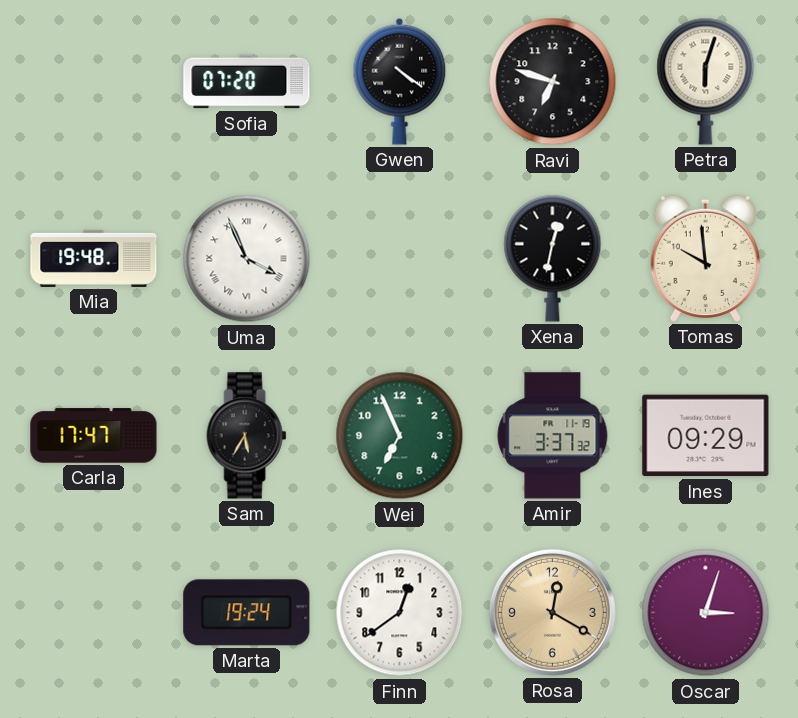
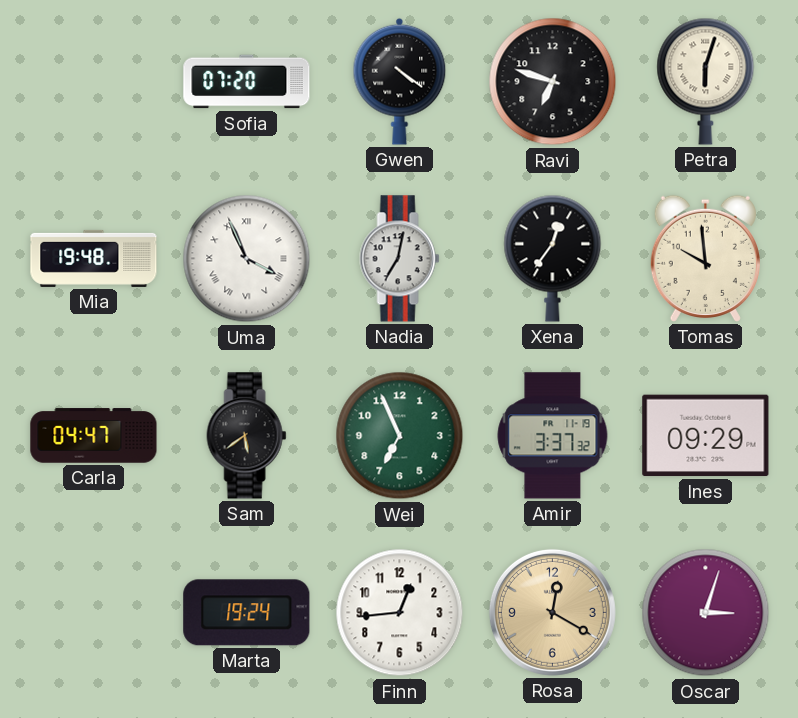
Nadia: none -> 7:02
Xena: 12:32 -> 12:36
Carla: 17:47 -> 04:47
Sam: 5:35 -> 5:39
Finn: 12:39 -> 12:44
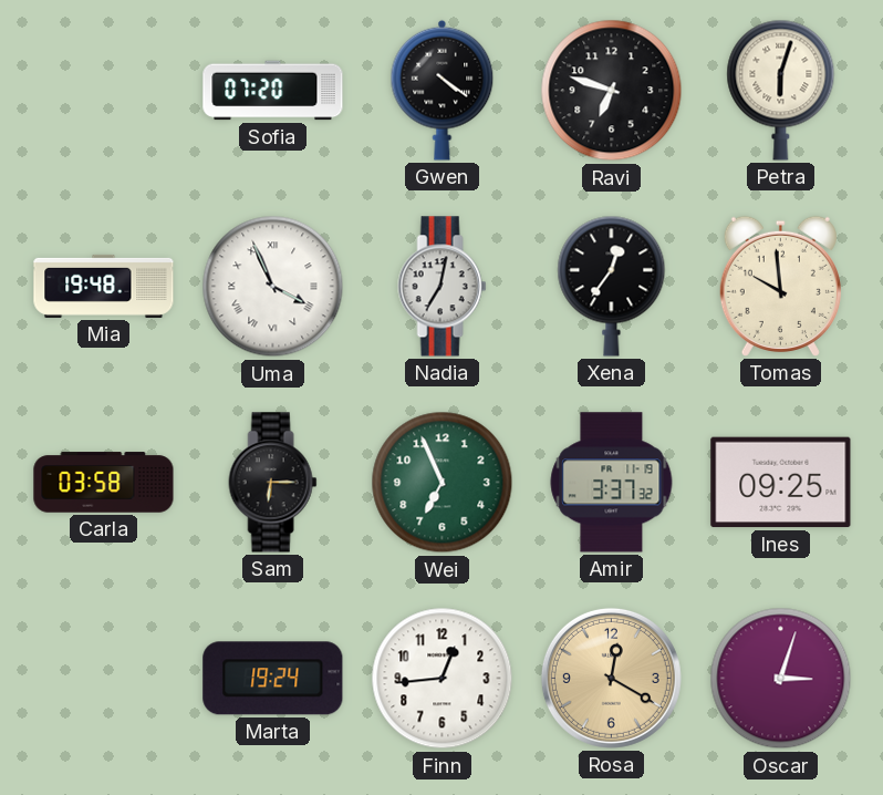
Carla: 04:47 -> 03:58
Sam: 5:39 -> 6:15
Ines: 09:29 -> 09:25
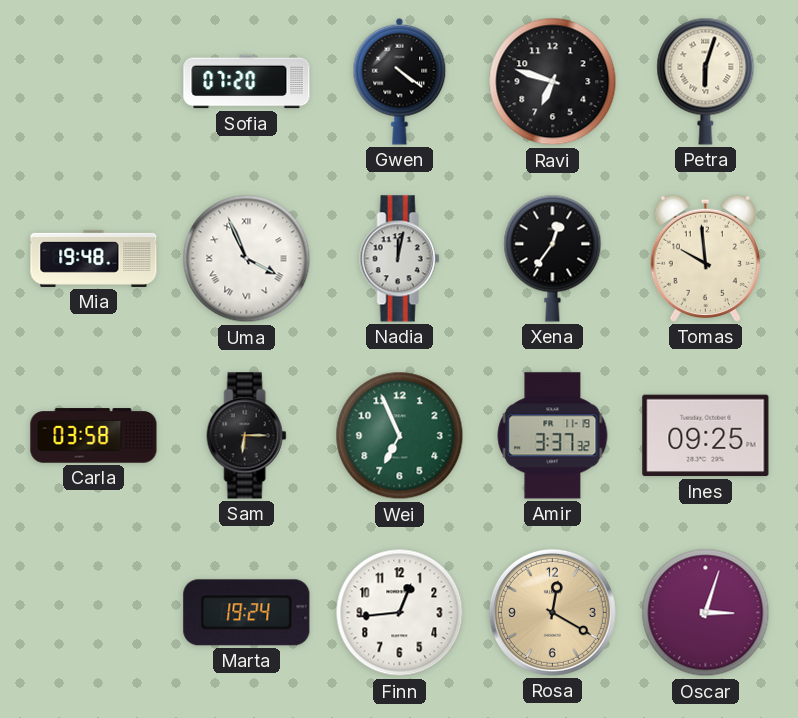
Nadia: 7:02 -> 12:02
